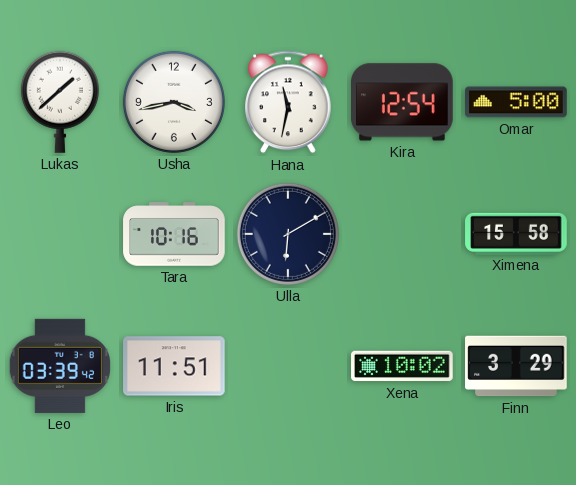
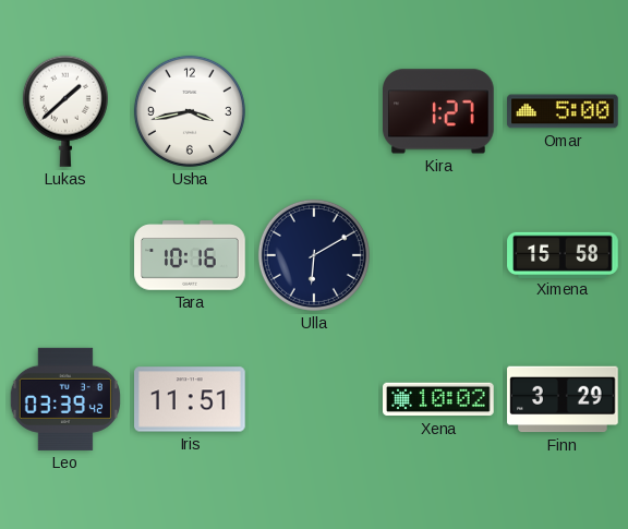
Hana: 11:32 -> none
Kira: 12:54 -> 1:27
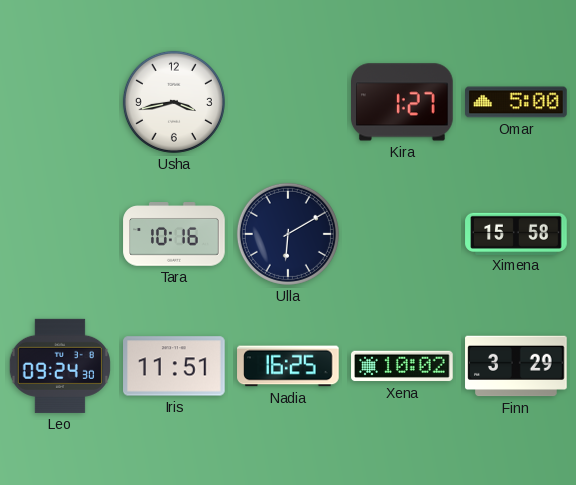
Lukas: 1:38 -> none
Leo: 03:39 -> 09:24
Nadia: none -> 16:25
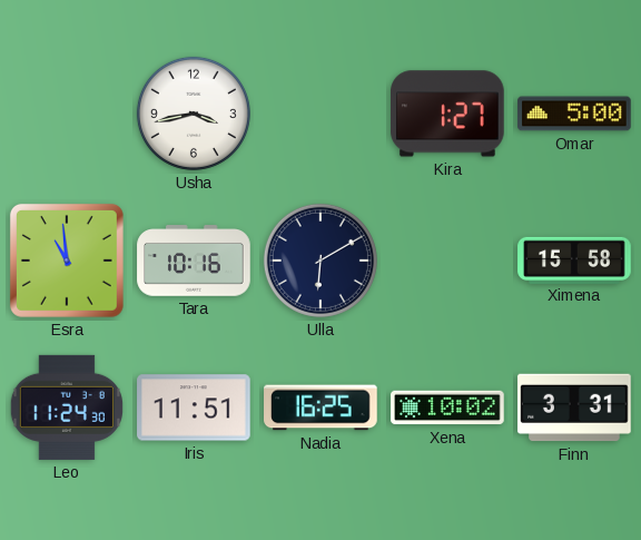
Esra: none -> 10:59
Leo: 09:24 -> 11:24
Finn: 3:29 -> 3:31
